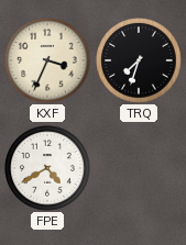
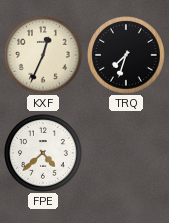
KXF: 3:34 -> 12:34
FPE: 4:40 -> 4:38
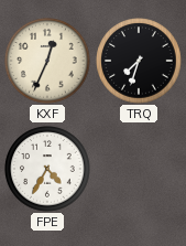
FPE: 4:38 -> 4:35
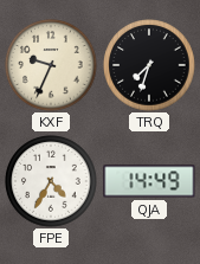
KXF: 12:34 -> 9:34
QJA: none -> 14:49
